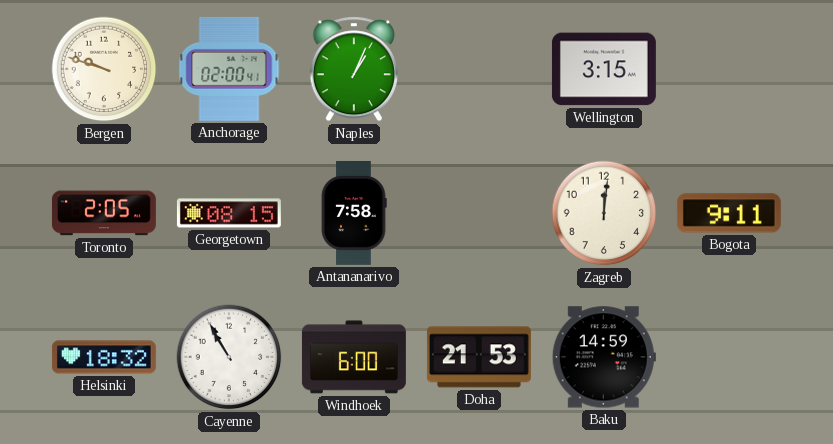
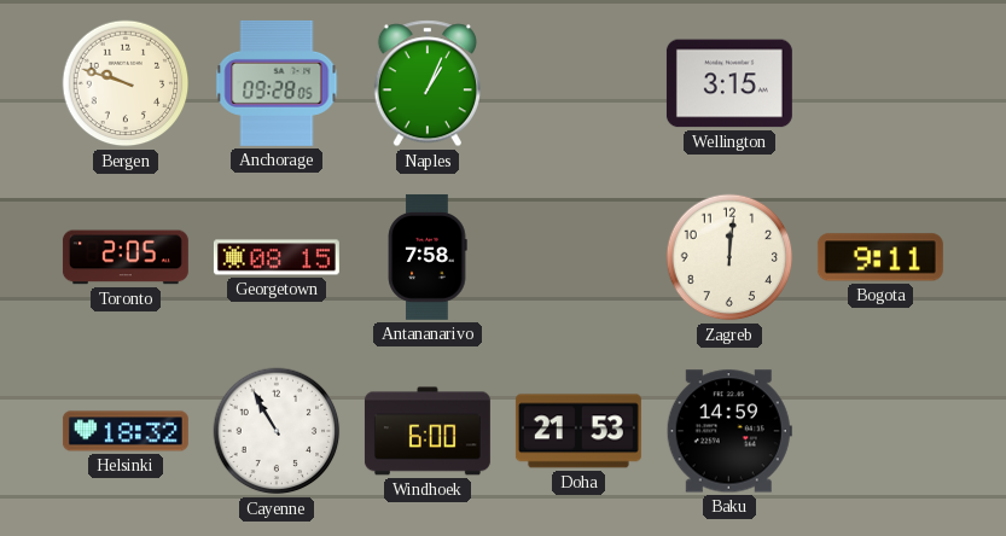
Anchorage: 02:00 -> 09:28
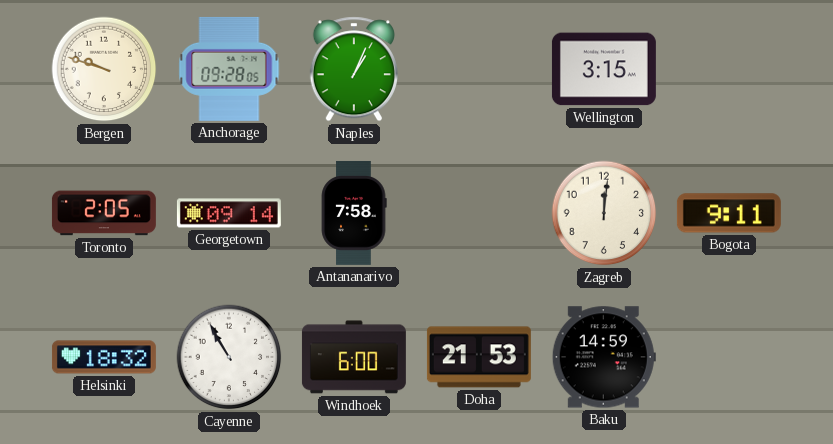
Georgetown: 08:15 -> 09:14
